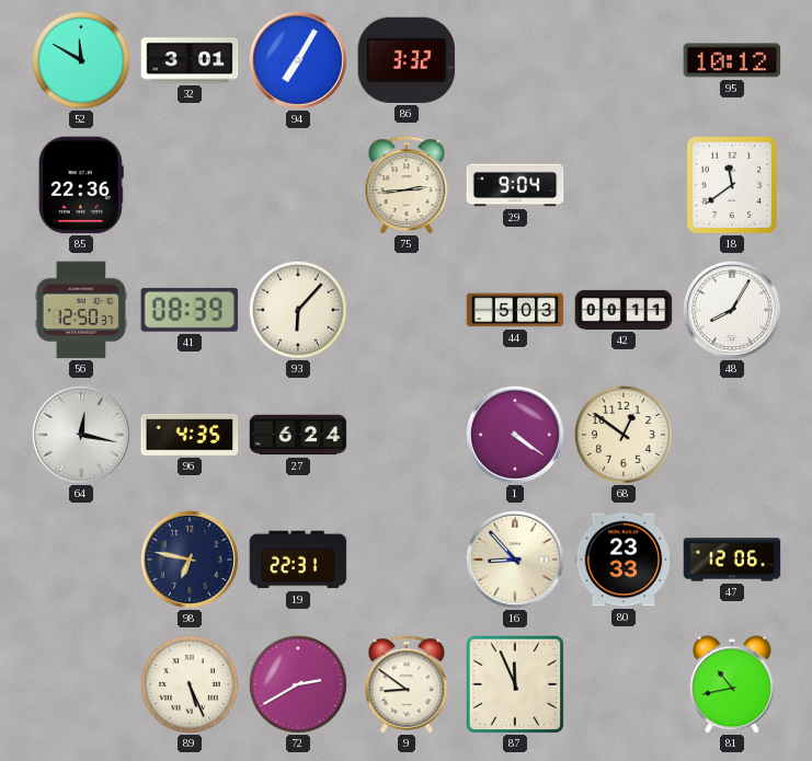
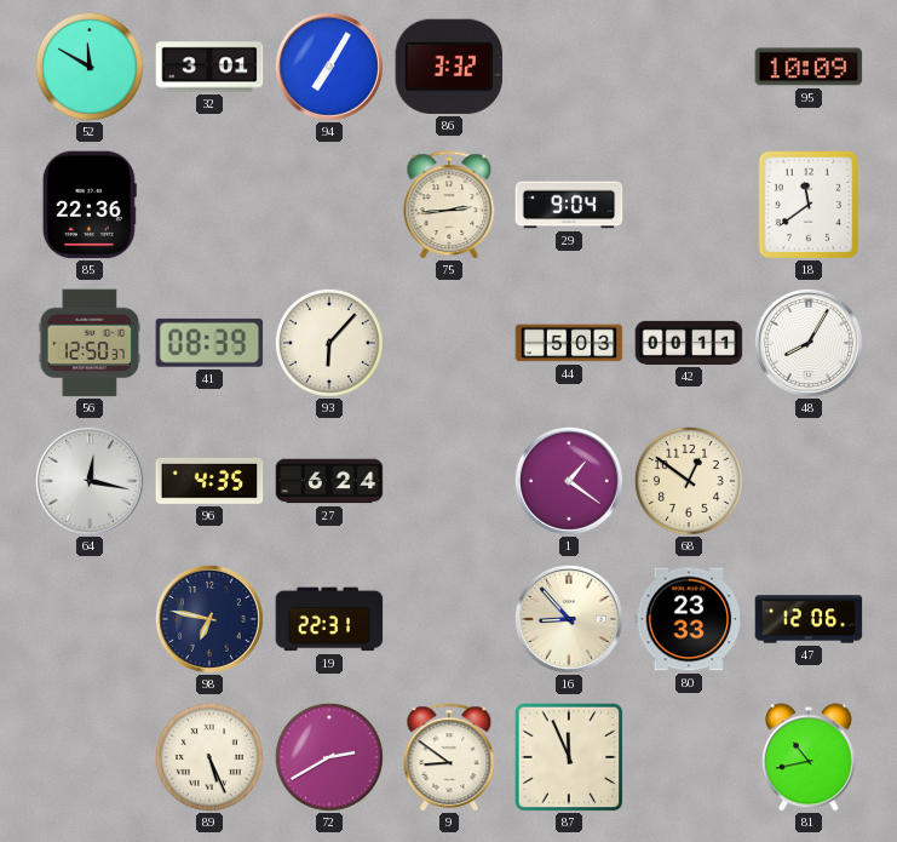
95: 10:12 -> 10:09
1: 4:21 -> 1:21
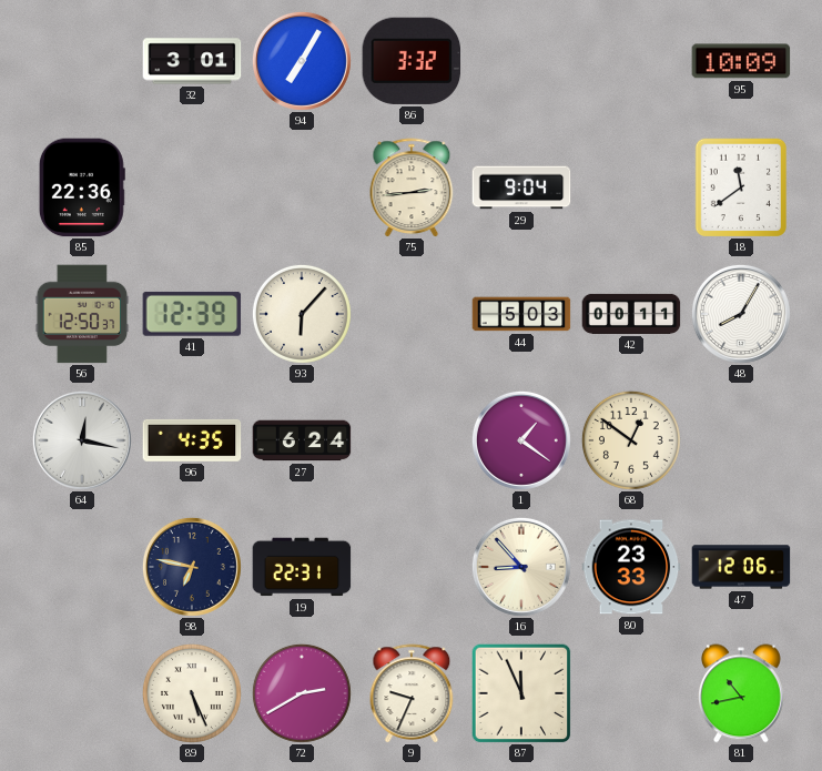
52: 11:50 -> none
41: 08:39 -> 12:39
9: 8:51 -> 9:34
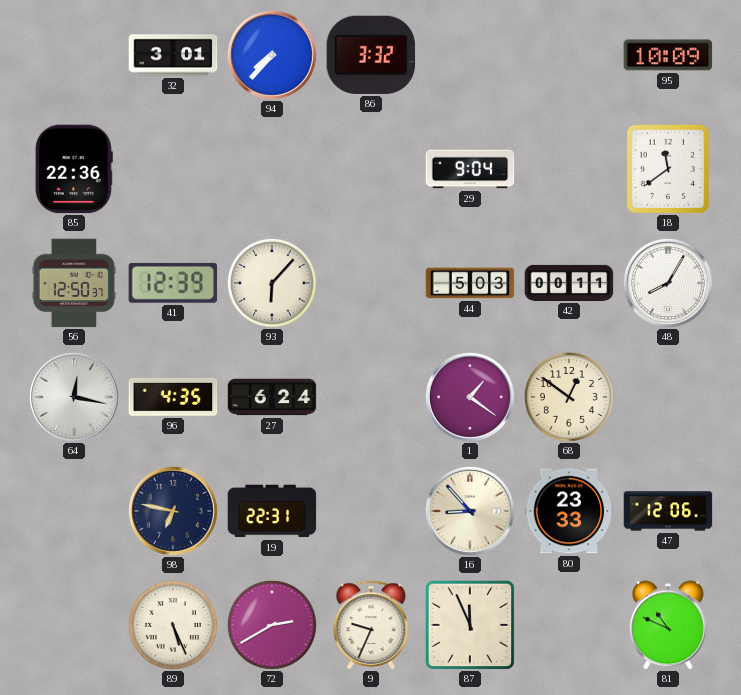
94: 7:05 -> 7:37
75: 2:44 -> none
81: 10:43 -> 10:49
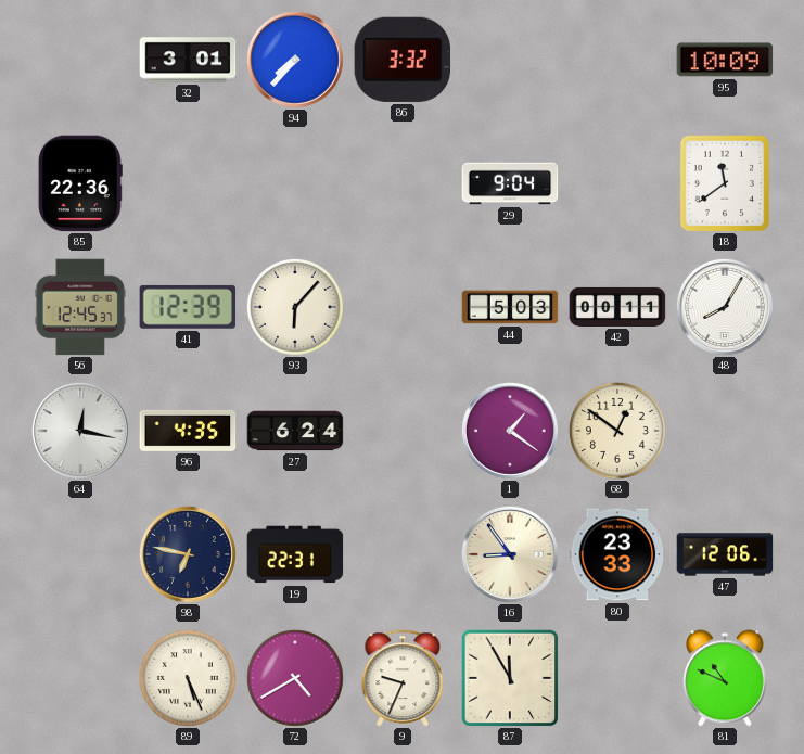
56: 12:50 -> 12:45
16: 8:53 -> 8:54
72: 2:40 -> 4:40
87: 11:56 -> 11:55
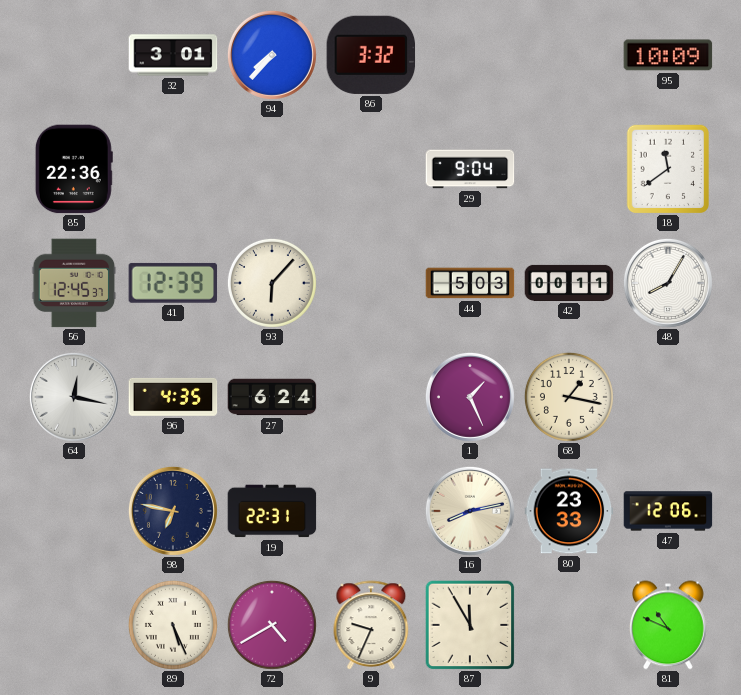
1: 1:21 -> 1:26
68: 12:51 -> 1:17
16: 8:54 -> 8:13
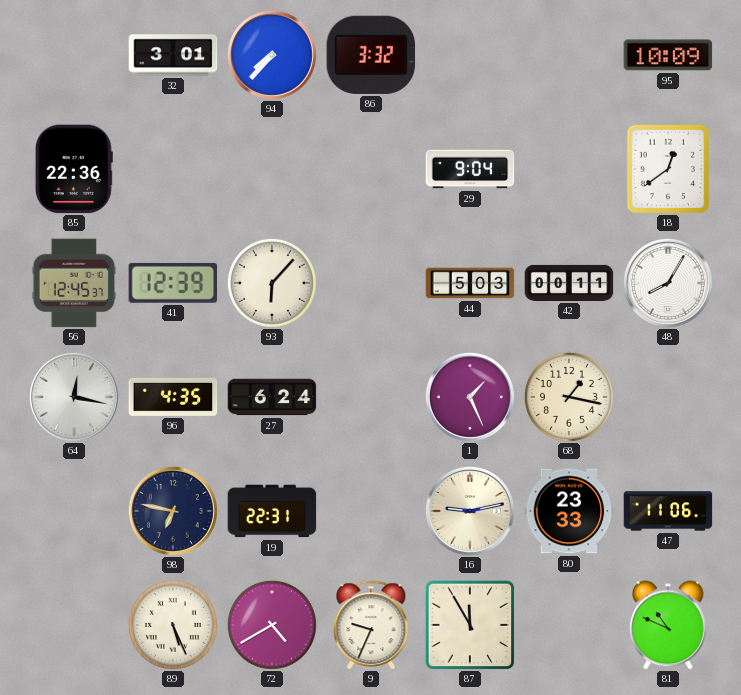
18: 11:39 -> 12:39
16: 8:13 -> 9:13
47: 12:06 -> 11:06
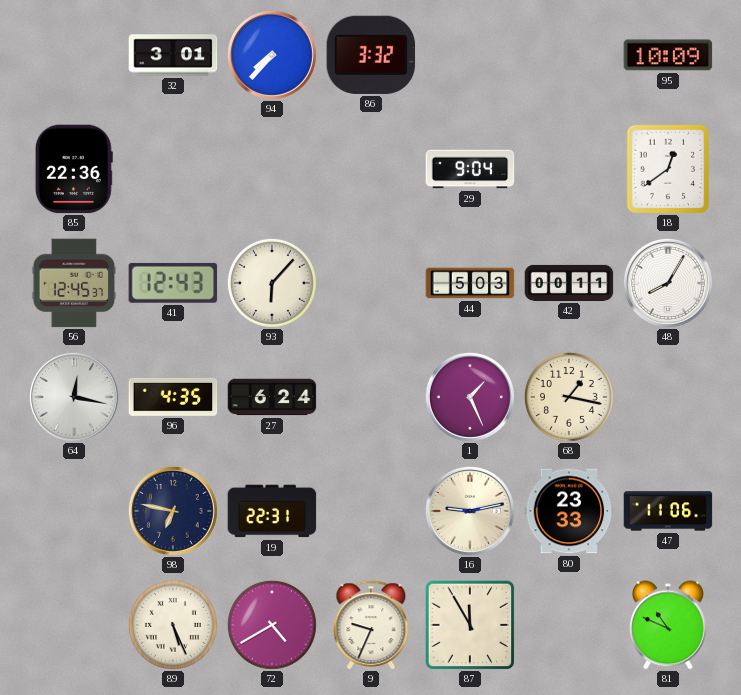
41: 12:39 -> 12:43
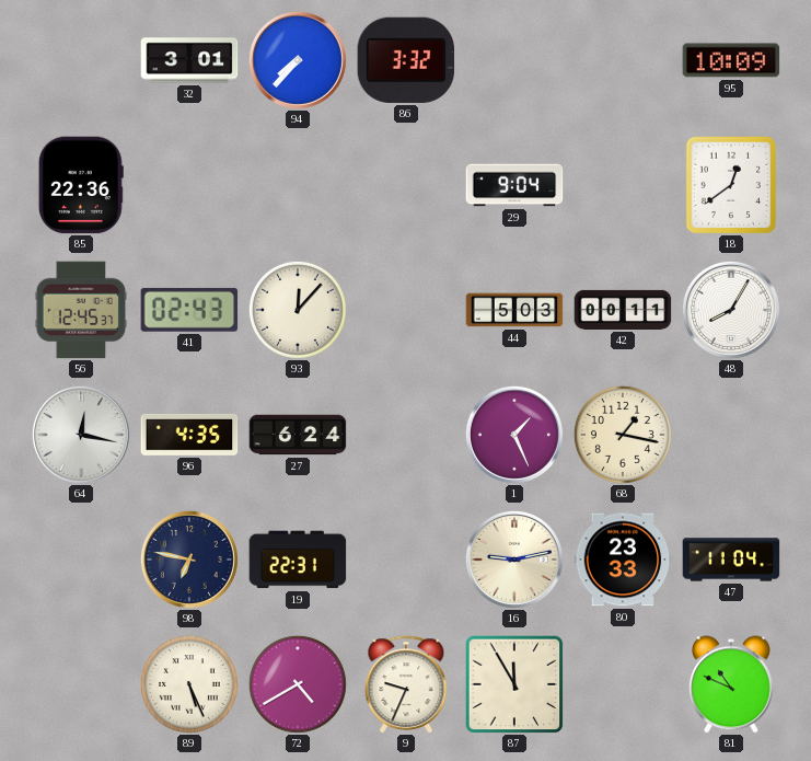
41: 12:43 -> 02:43
93: 6:07 -> 12:07
47: 11:06 -> 11:04
